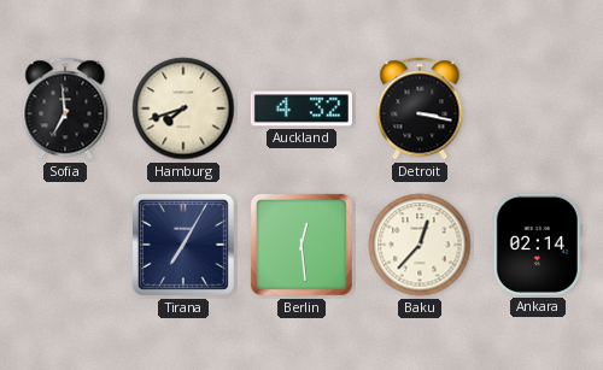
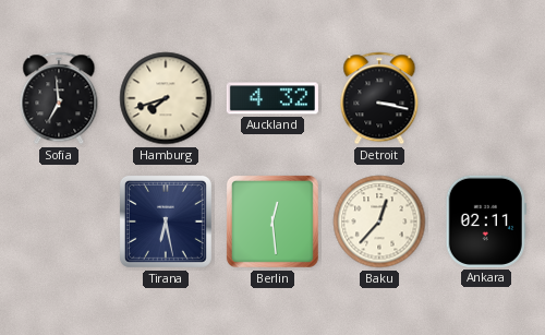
Tirana: 7:05 -> 6:28
Ankara: 02:14 -> 02:11
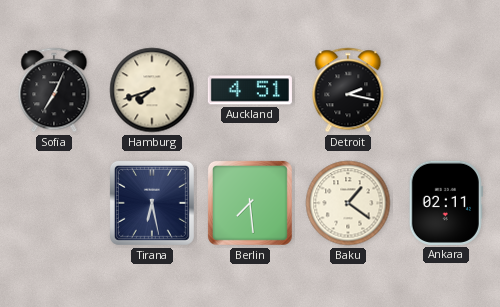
Sofia: 6:59 -> 7:04
Auckland: 4:32 -> 4:51
Detroit: 3:17 -> 2:17
Berlin: 12:29 -> 7:29
Baku: 12:37 -> 1:21
